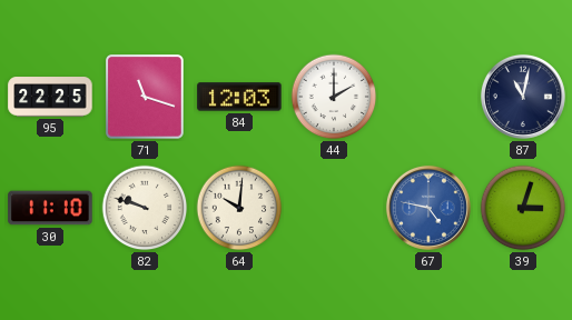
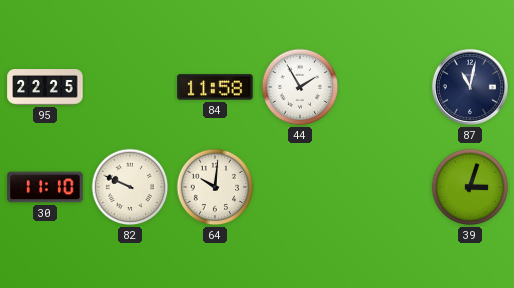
71: 11:18 -> none
84: 12:03 -> 11:58
44: 2:00 -> 1:55
82: 9:48 -> 9:49
67: 4:47 -> none
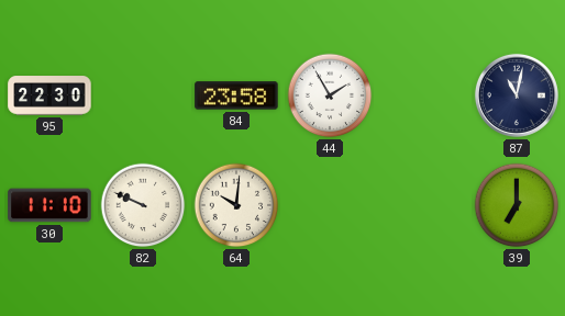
95: 22:25 -> 22:30
84: 11:58 -> 23:58
39: 3:03 -> 7:00
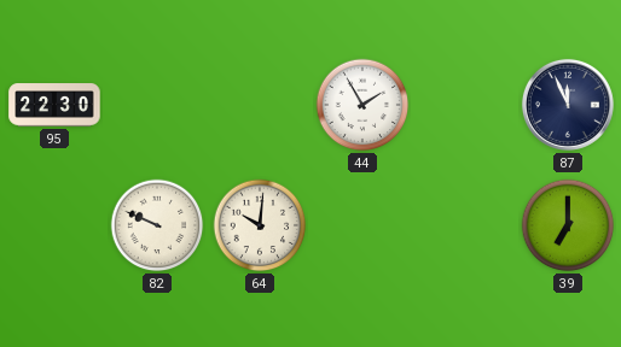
84: 23:58 -> none
87: 11:02 -> 11:56
30: 11:10 -> none
